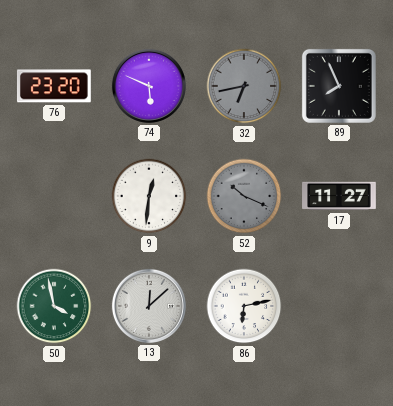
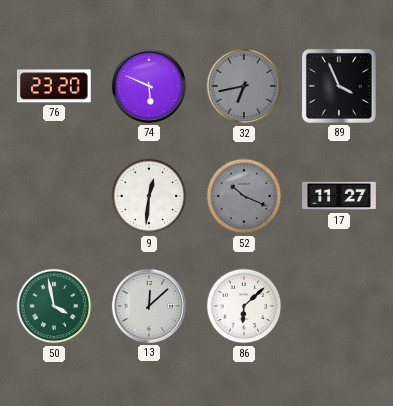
89: 7:56 -> 3:56
86: 6:13 -> 6:08
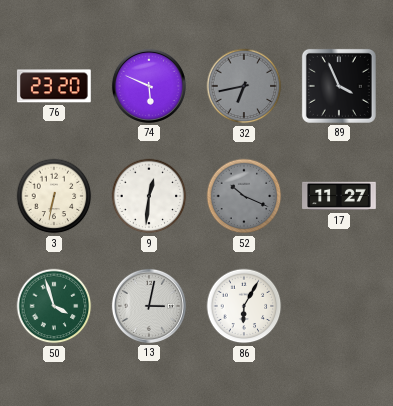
3: none -> 6:32
50: 3:58 -> 3:57
13: 12:08 -> 3:02
86: 6:08 -> 6:05
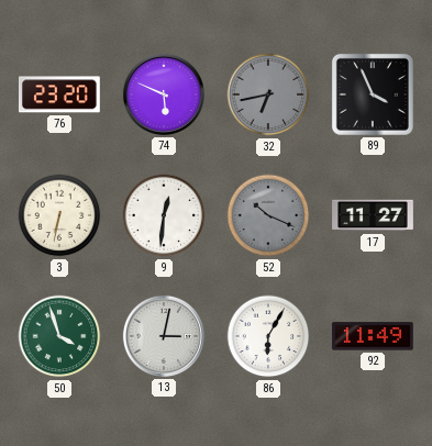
92: none -> 11:49
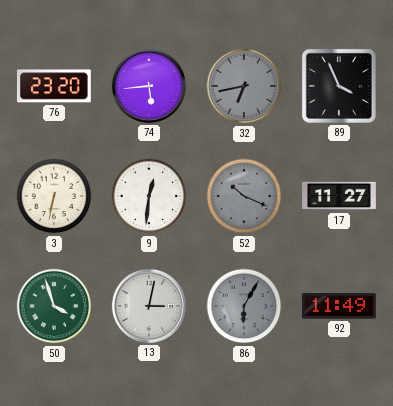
74: 5:49 -> 5:44
86 dial: white -> grey
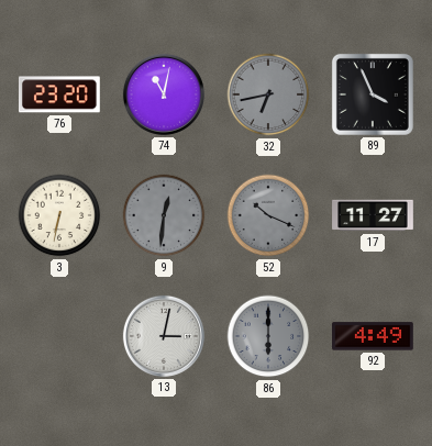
74: 5:44 -> 11:02
9 dial: white -> grey
50: 3:57 -> none
86: 6:05 -> 6:00
92: 11:49 -> 4:49
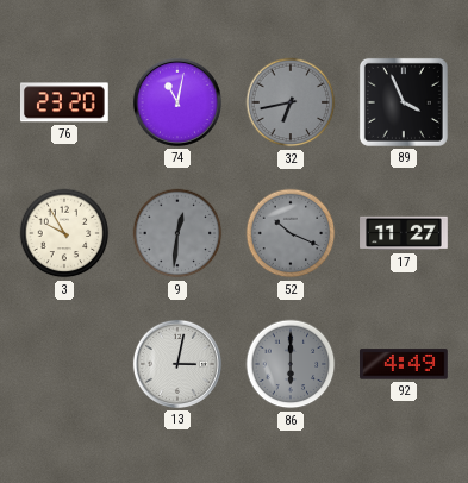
3: 6:32 -> 9:55
